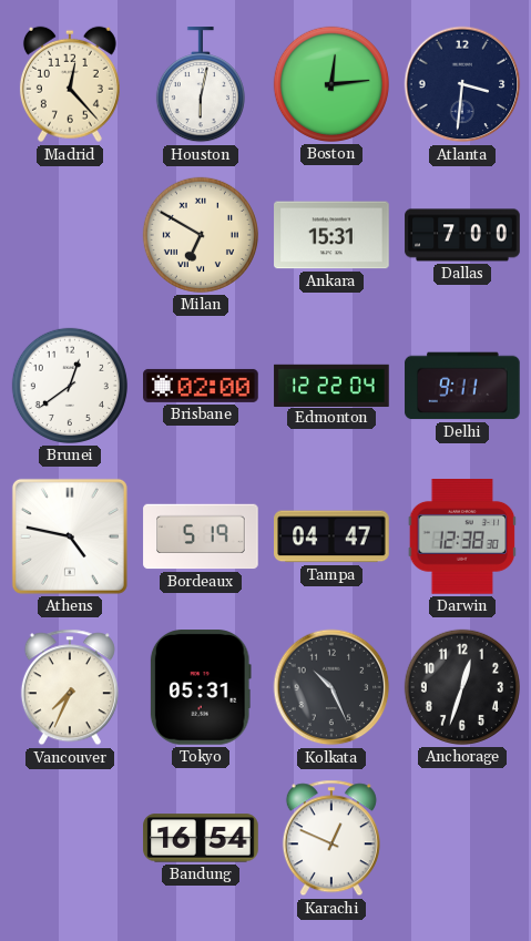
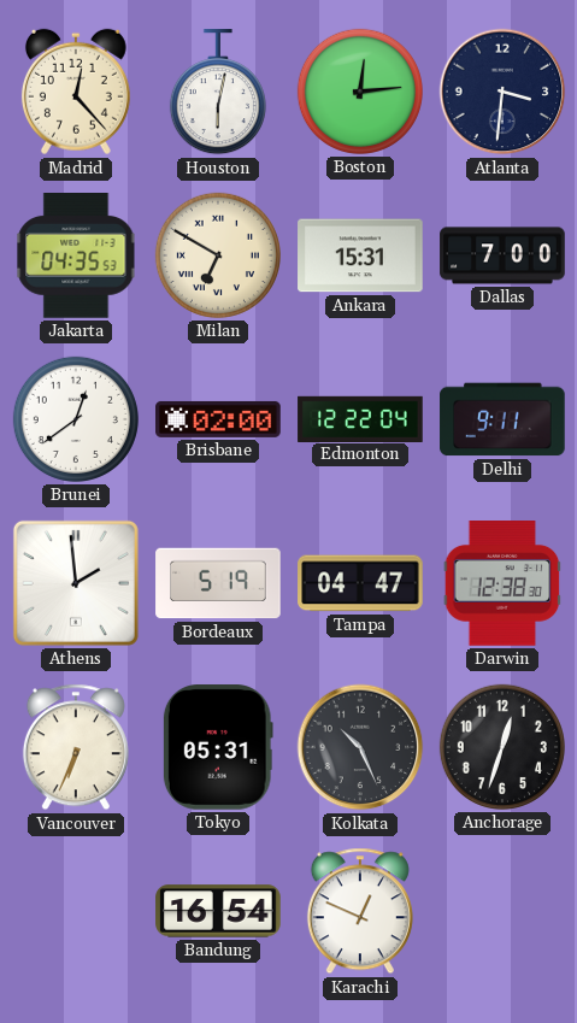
Jakarta: none -> 04:35
Athens: 4:47 -> 1:59
Vancouver: 7:34 -> 6:34
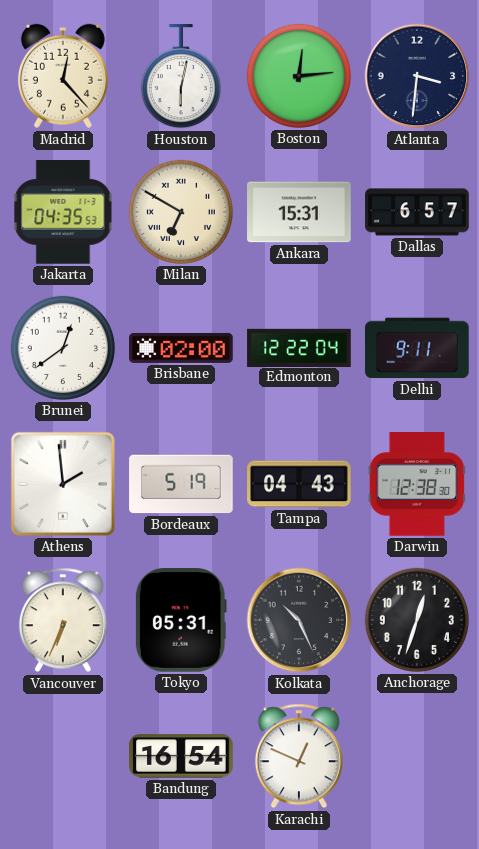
Dallas: 7:00 -> 6:57
Tampa: 04:47 -> 04:43
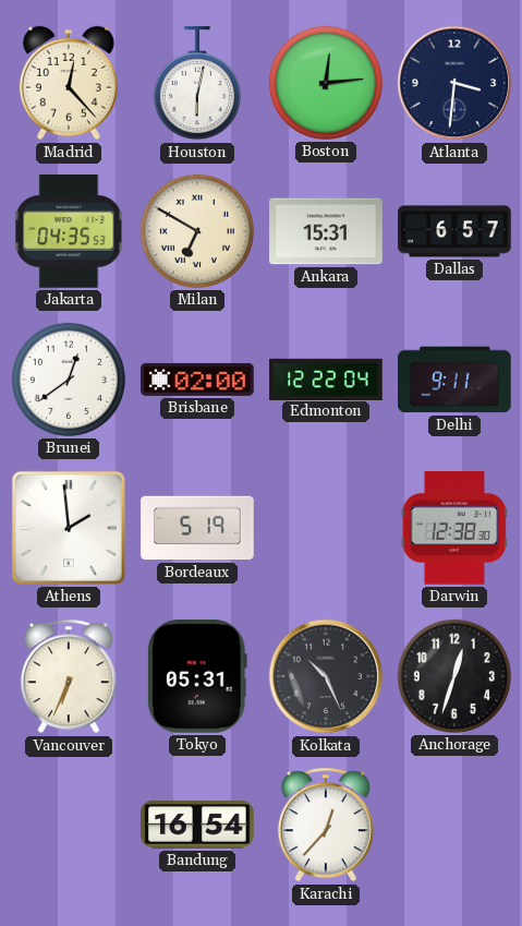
Tampa: 04:43 -> none
Karachi: 12:49 -> 12:37
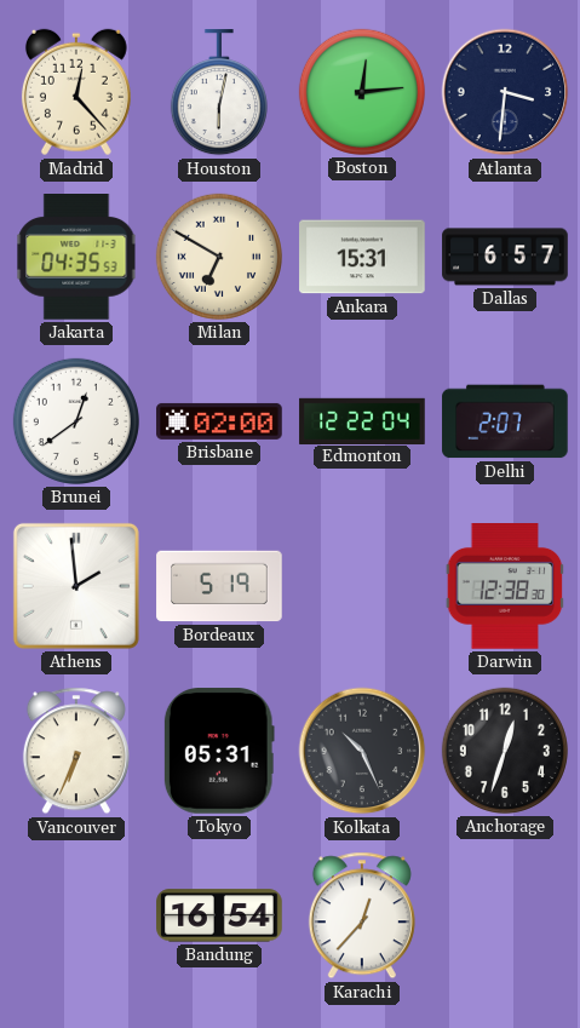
Delhi: 9:11 -> 2:07
